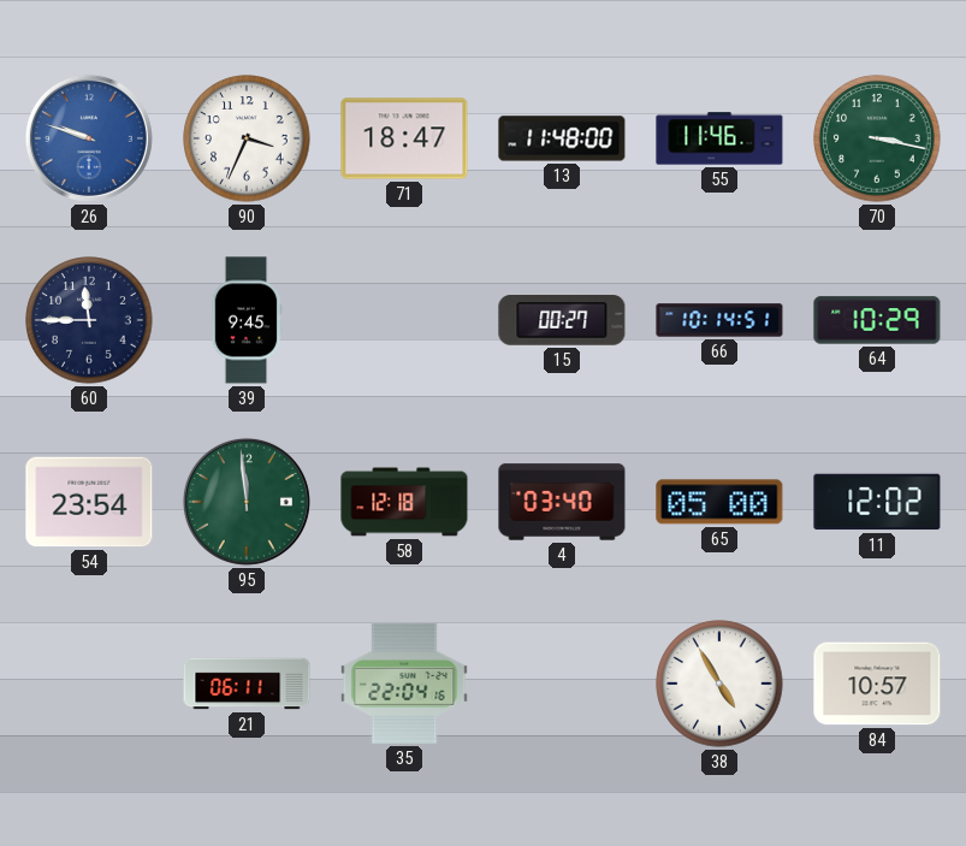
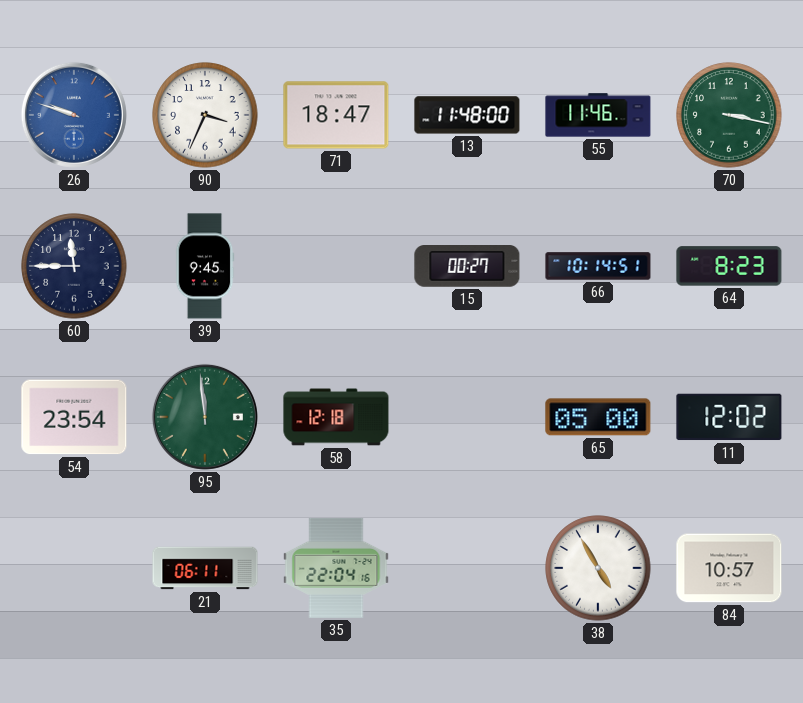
64: 10:29 -> 8:23
4: 03:40 -> none
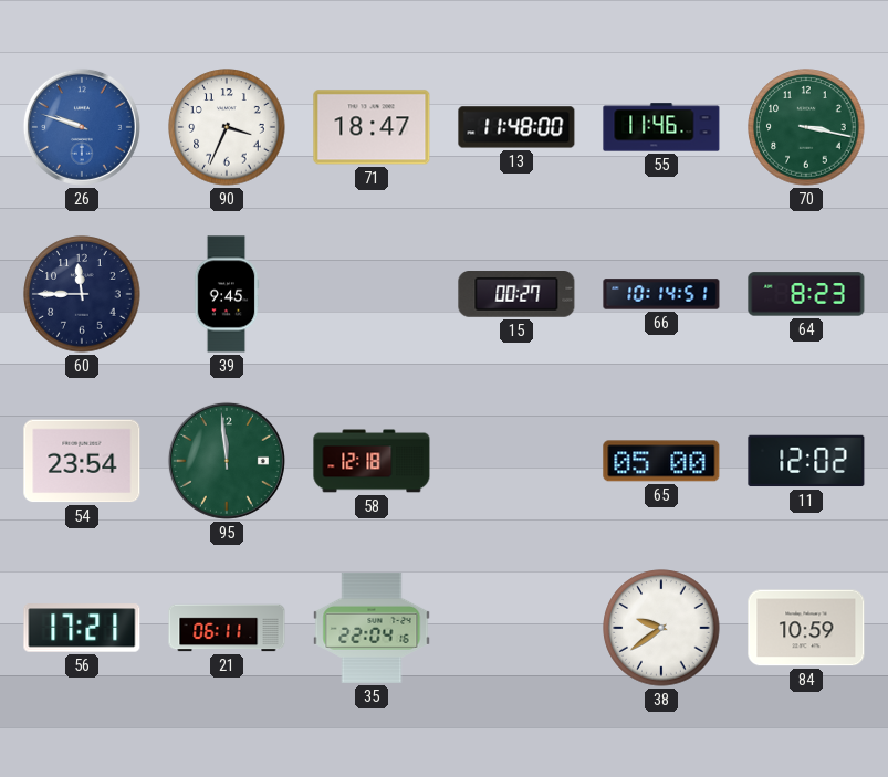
56: none -> 17:21
38: 4:55 -> 9:39
84: 10:57 -> 10:59
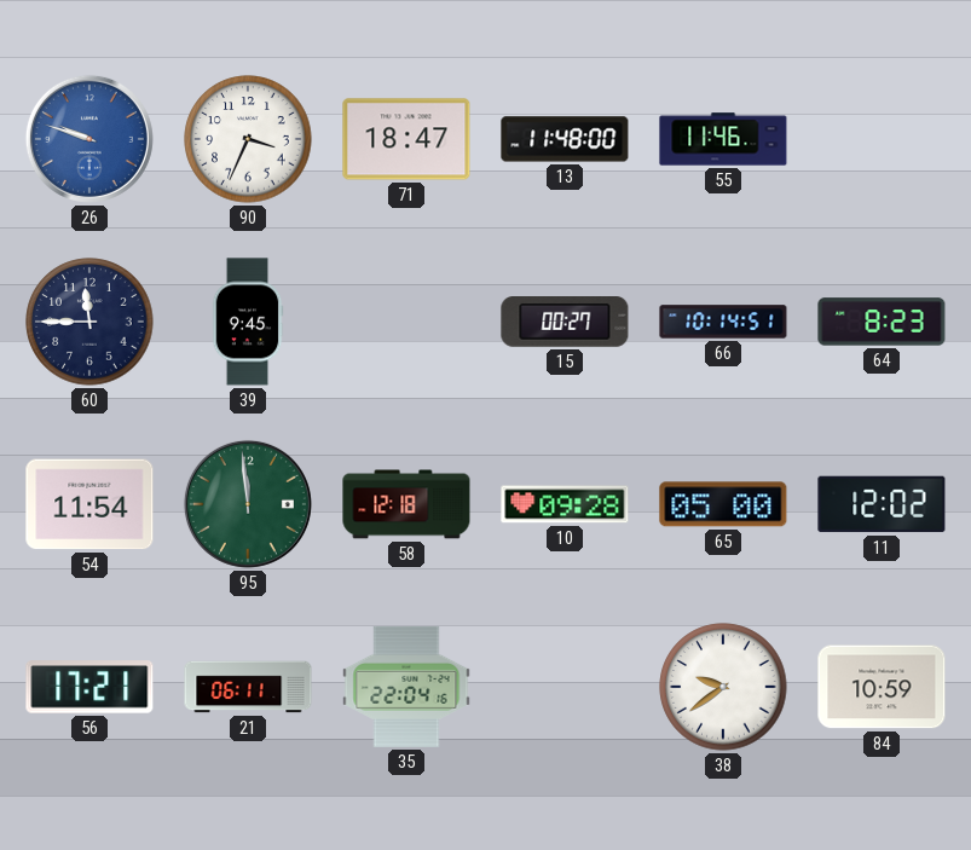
70: 3:17 -> none
54: 23:54 -> 11:54
10: none -> 09:28
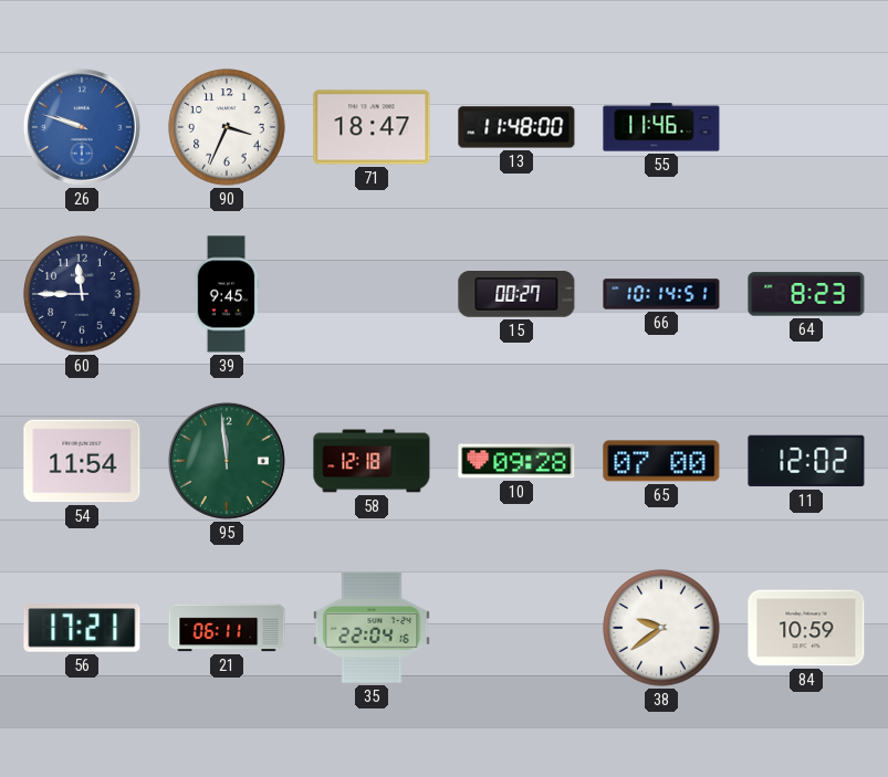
65: 05:00 -> 07:00
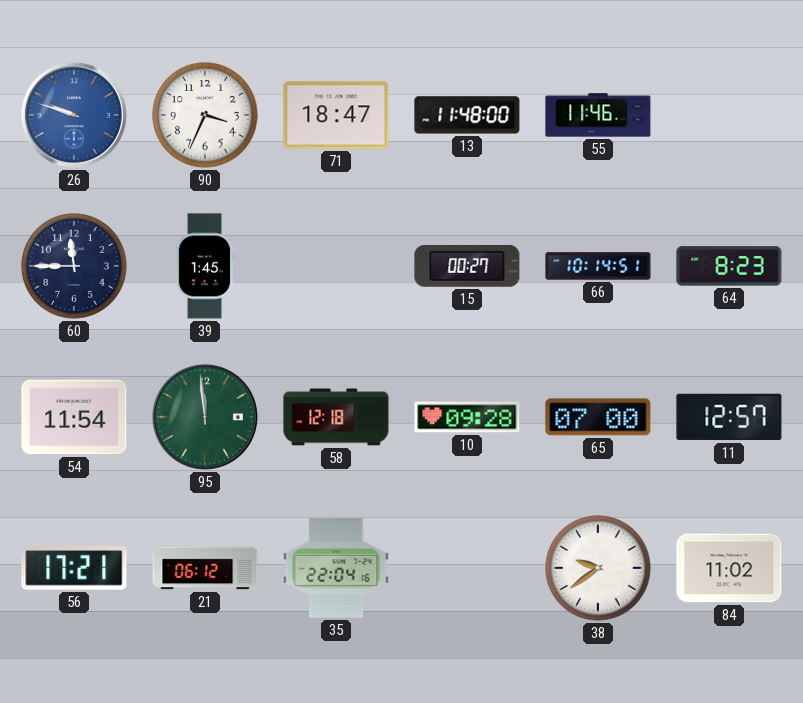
39: 9:45 -> 1:45
11: 12:02 -> 12:57
21: 06:11 -> 06:12
84: 10:59 -> 11:02
